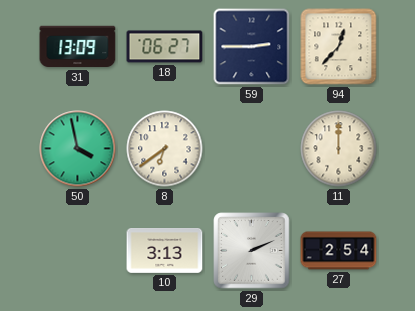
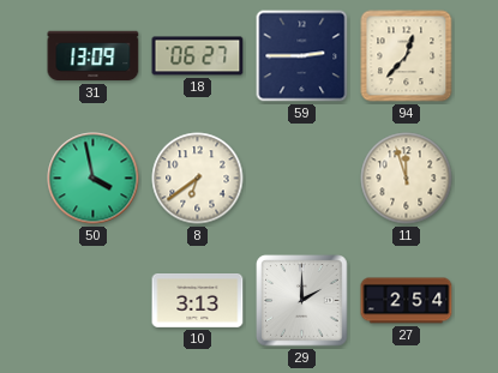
11: 12:00 -> 11:57
29: 2:11 -> 2:00
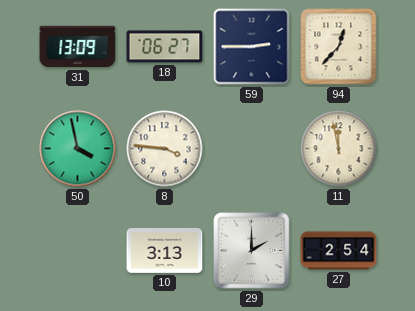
8: 6:39 -> 3:46
11: 11:57 -> 11:58
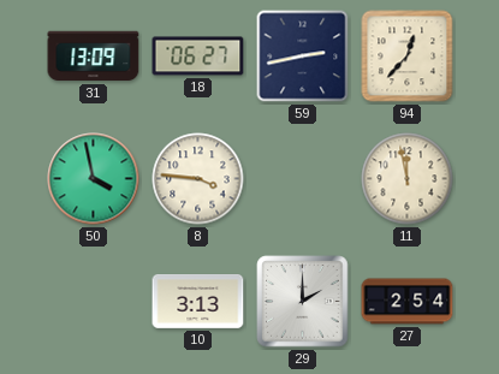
59: 2:45 -> 2:43
